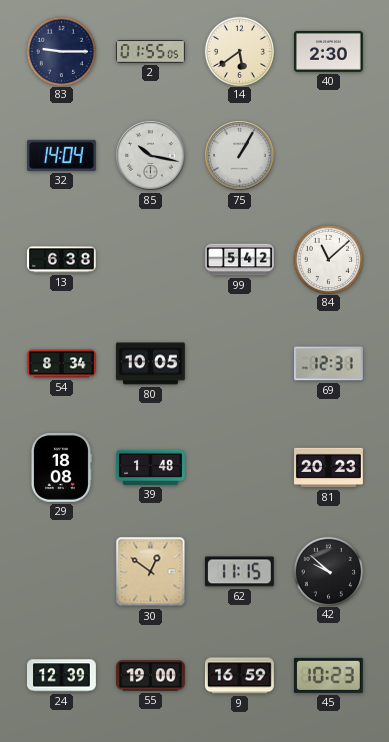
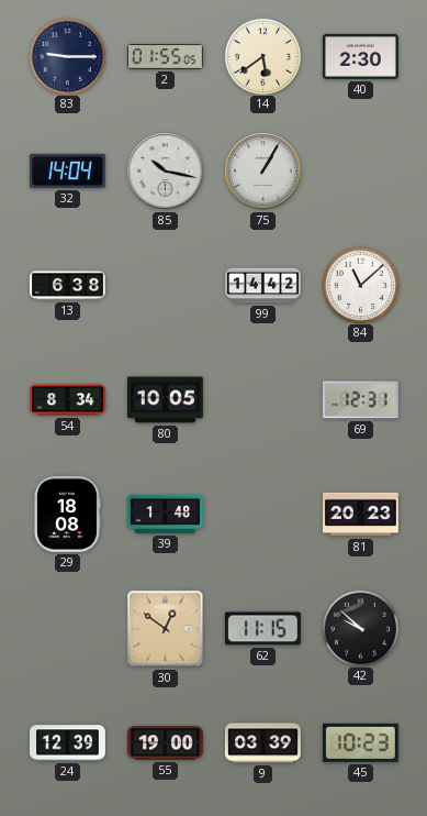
99: 5:42 -> 14:42
9: 16:59 -> 03:39
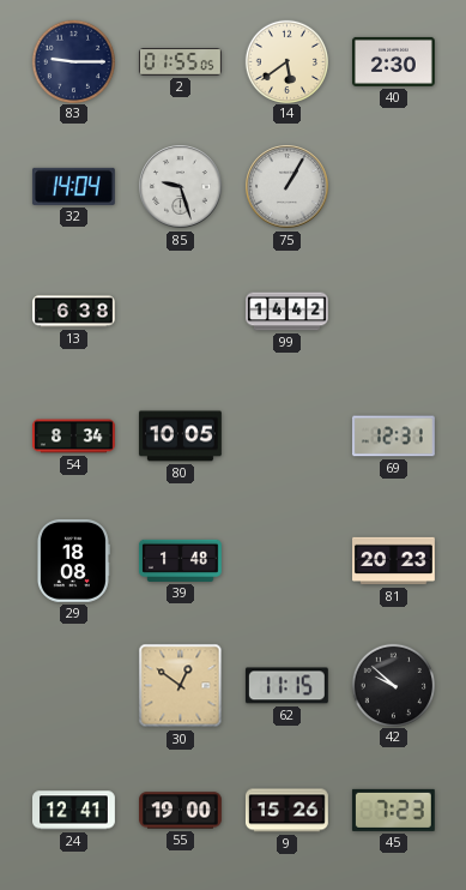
85: 10:17 -> 9:27
84: 11:08 -> none
24: 12:39 -> 12:41
9: 03:39 -> 15:26
45: 10:23 -> 7:23
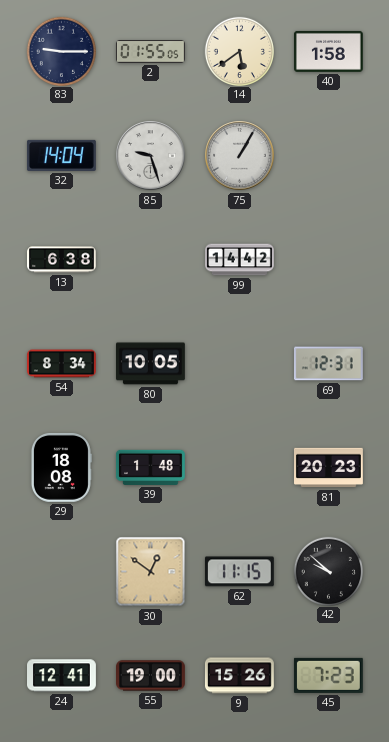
40: 2:30 -> 1:58
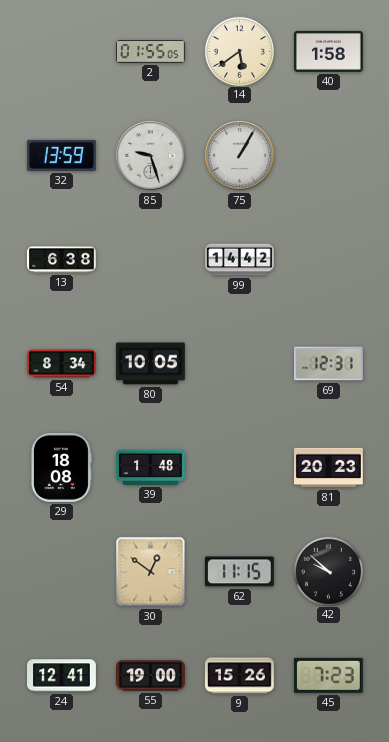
83: 9:15 -> none
32: 14:04 -> 13:59
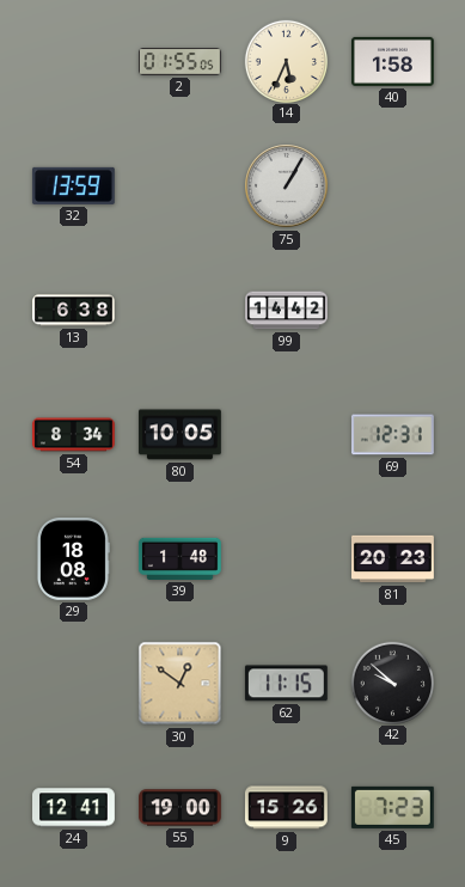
14: 5:39 -> 5:34
85: 9:27 -> none
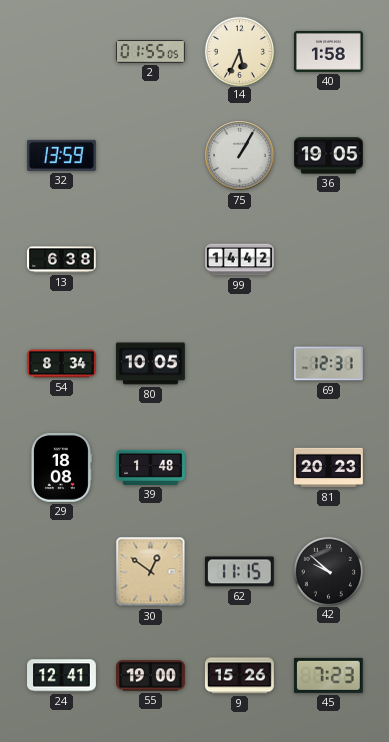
36: none -> 19:05
